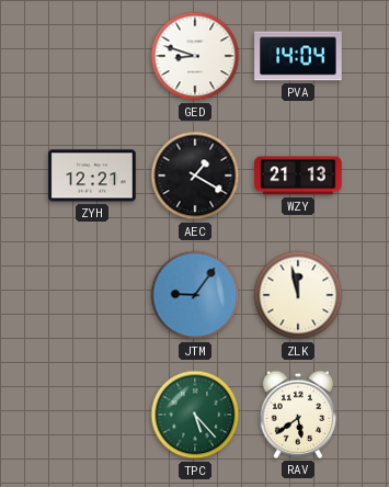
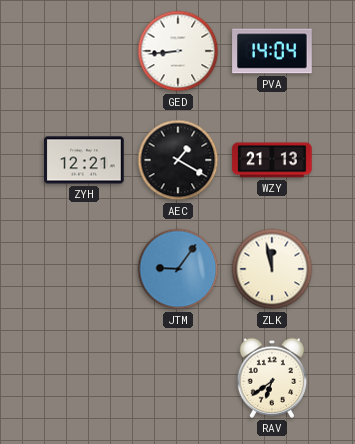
GED: 8:48 -> 8:44
TPC: 5:23 -> none
RAV: 5:39 -> 6:39
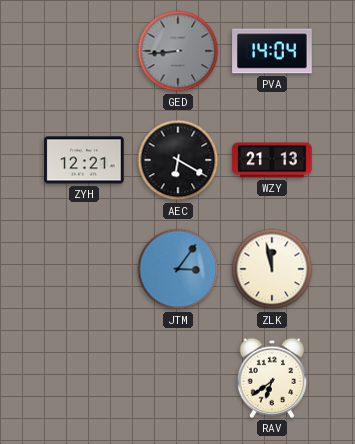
GED dial: white -> grey
AEC: 1:20 -> 6:20
JTM: 9:06 -> 3:06
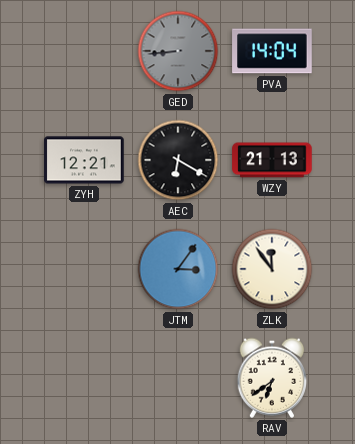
ZLK: 11:58 -> 11:54
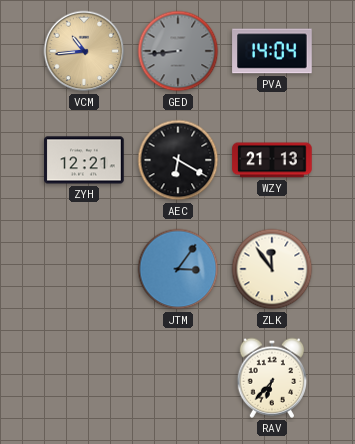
VCM: none -> 10:44
RAV: 6:39 -> 6:37
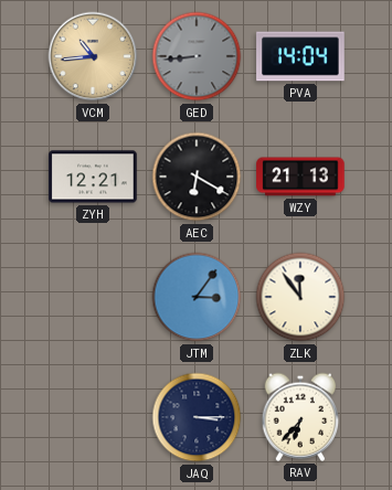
JAQ: none -> 3:15
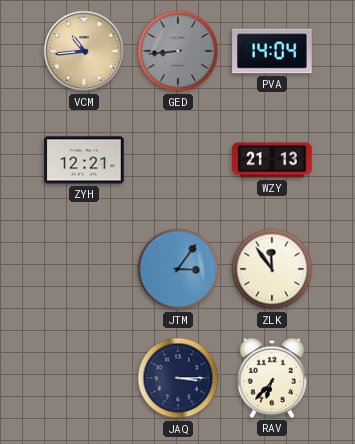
AEC: 6:20 -> none
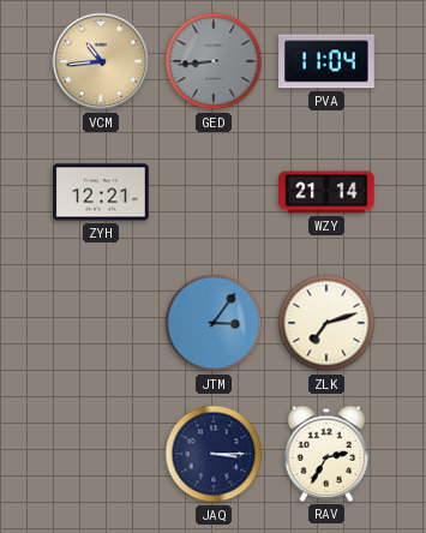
PVA: 14:04 -> 11:04
WZY: 21:13 -> 21:14
ZLK: 11:54 -> 7:12
RAV: 6:37 -> 2:35
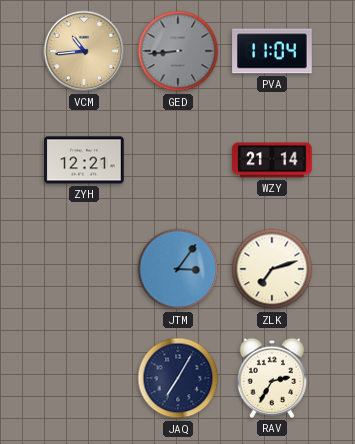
JAQ: 3:15 -> 7:05
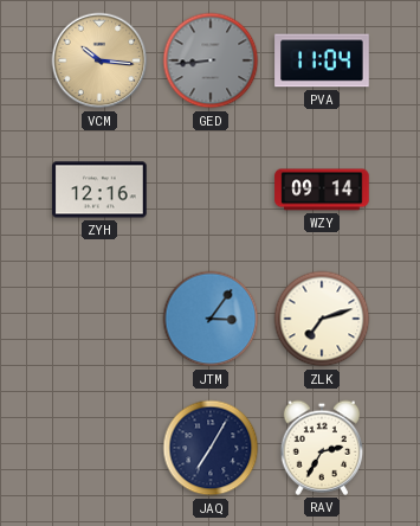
VCM: 10:44 -> 10:16
ZYH: 12:21 -> 12:16
WZY: 21:14 -> 09:14
